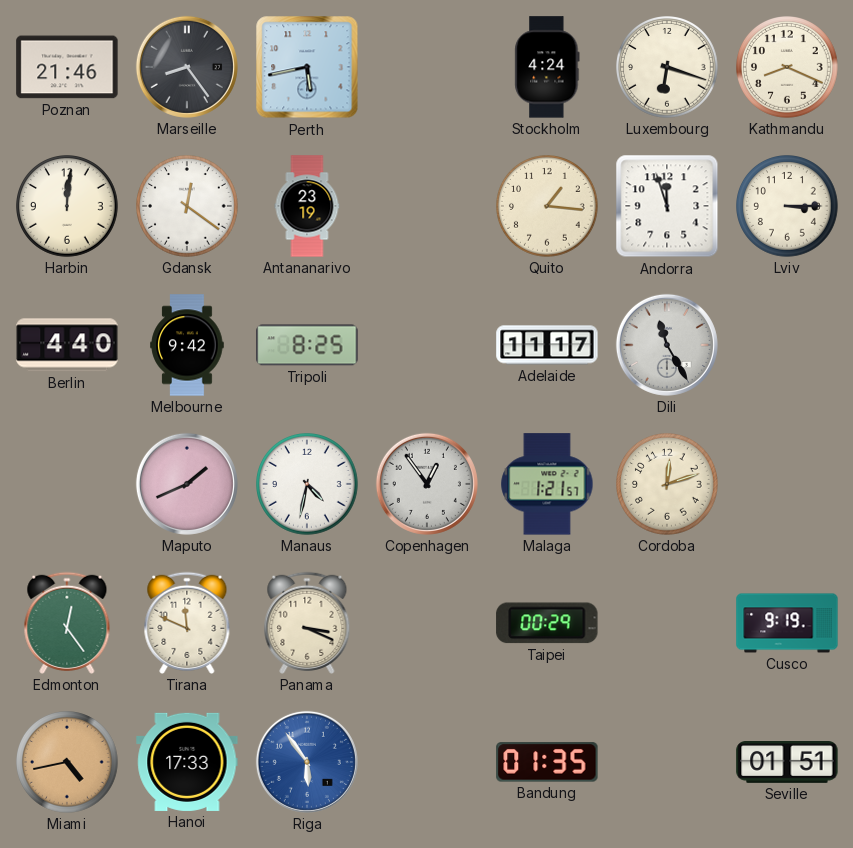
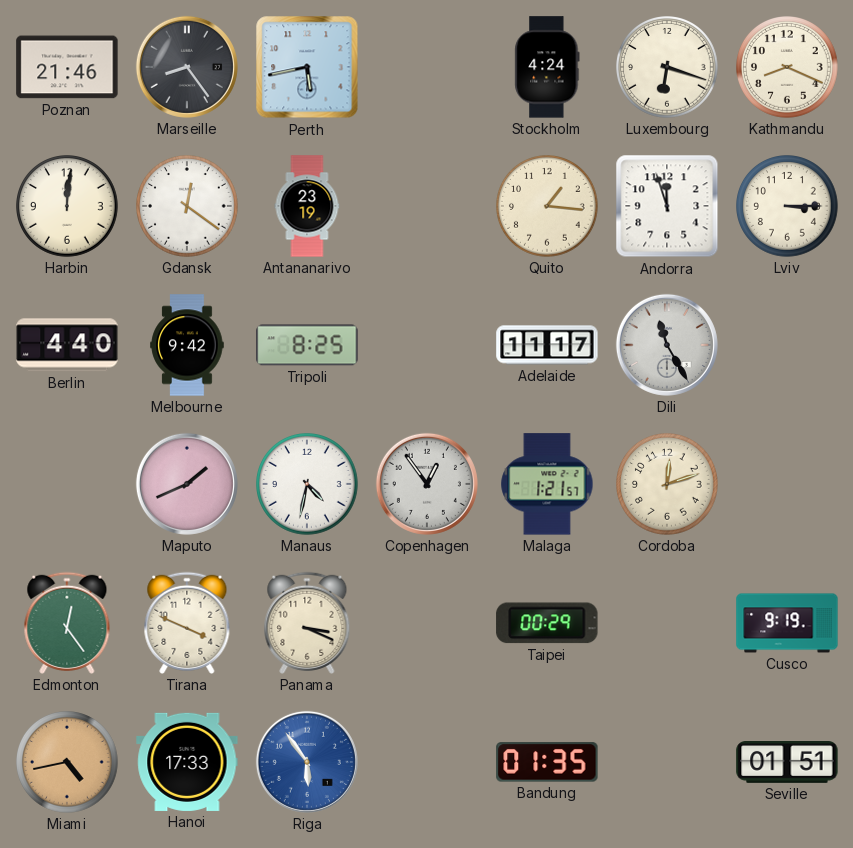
Tirana: 11:49 -> 3:49
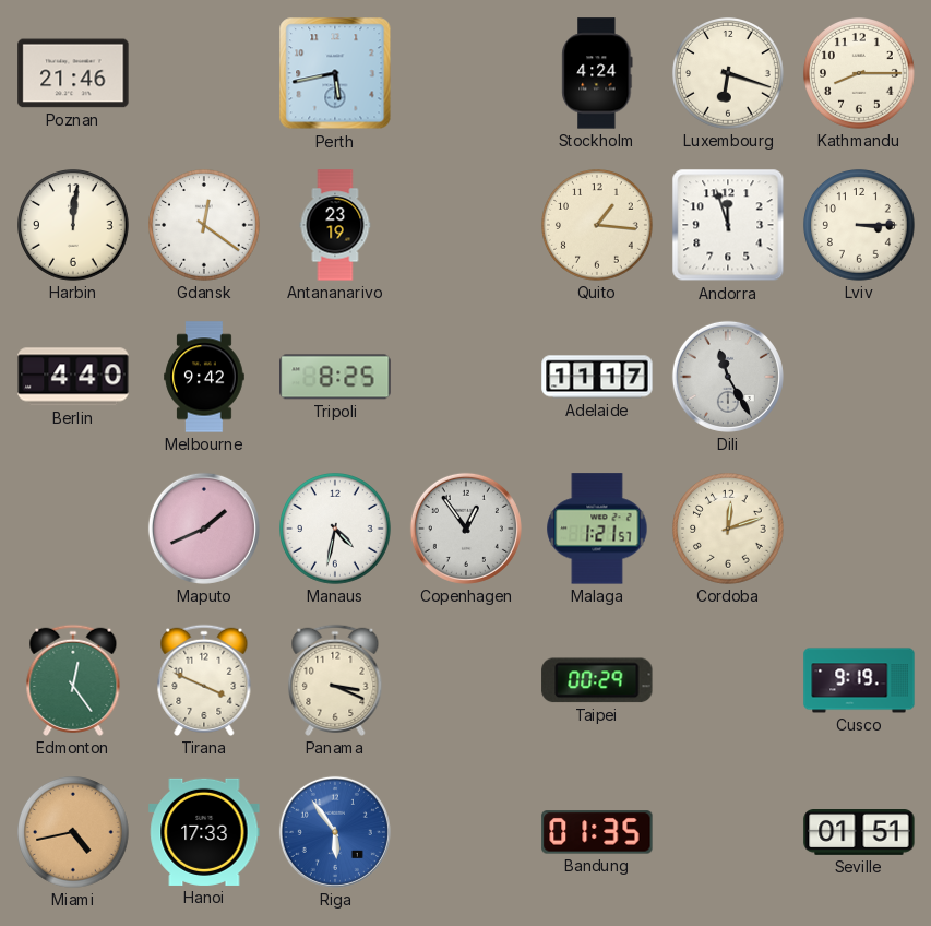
Marseille: 8:24 -> none
Kathmandu: 8:19 -> 8:15
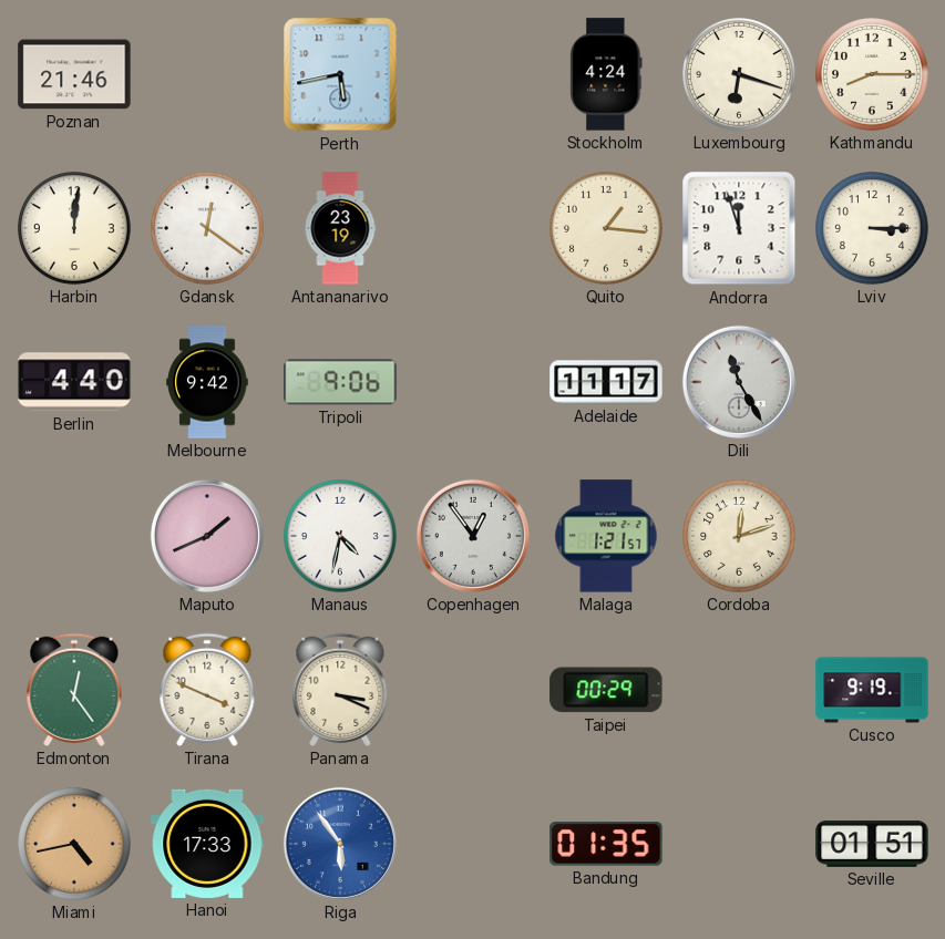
Tripoli: 8:25 -> 9:06
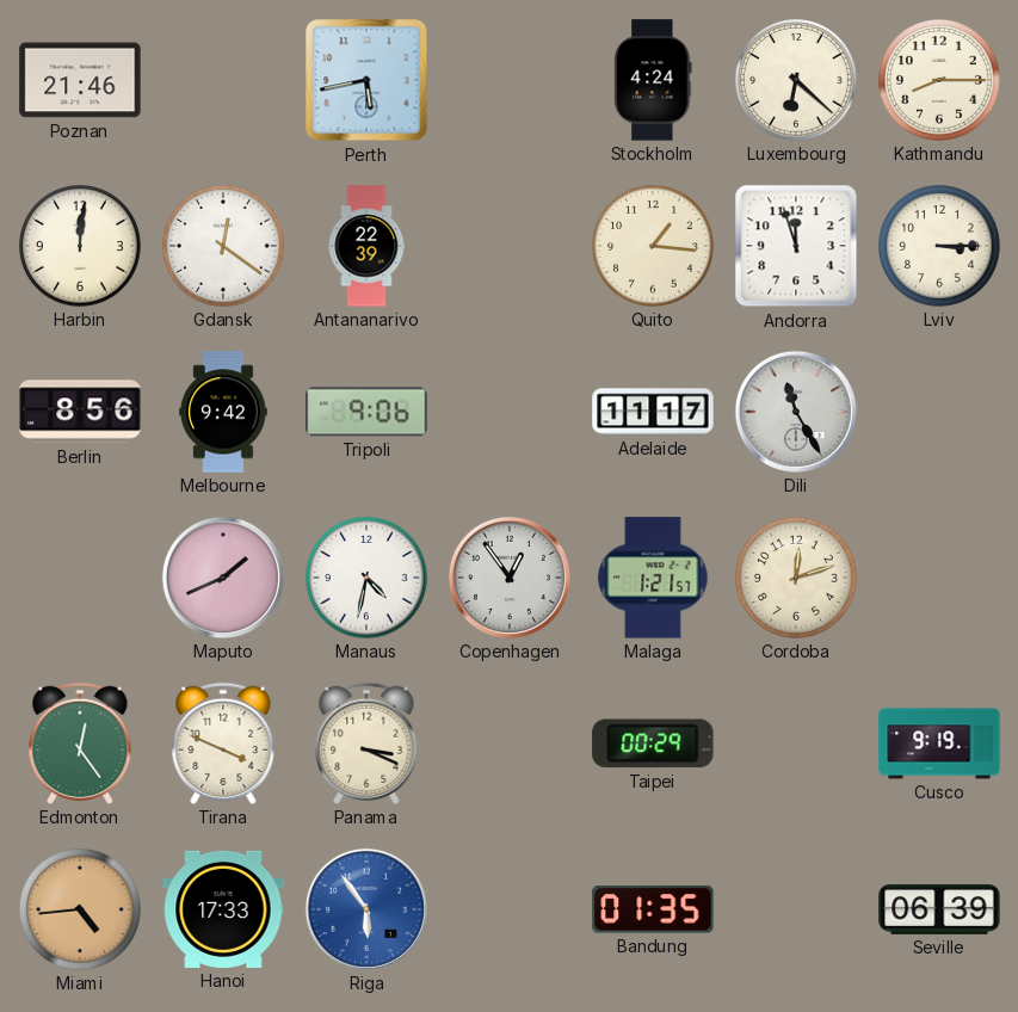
Luxembourg: 6:18 -> 6:22
Antananarivo: 23:19 -> 22:39
Berlin: 4:40 -> 8:56
Miami: 4:43 -> 4:44
Seville: 01:51 -> 06:39
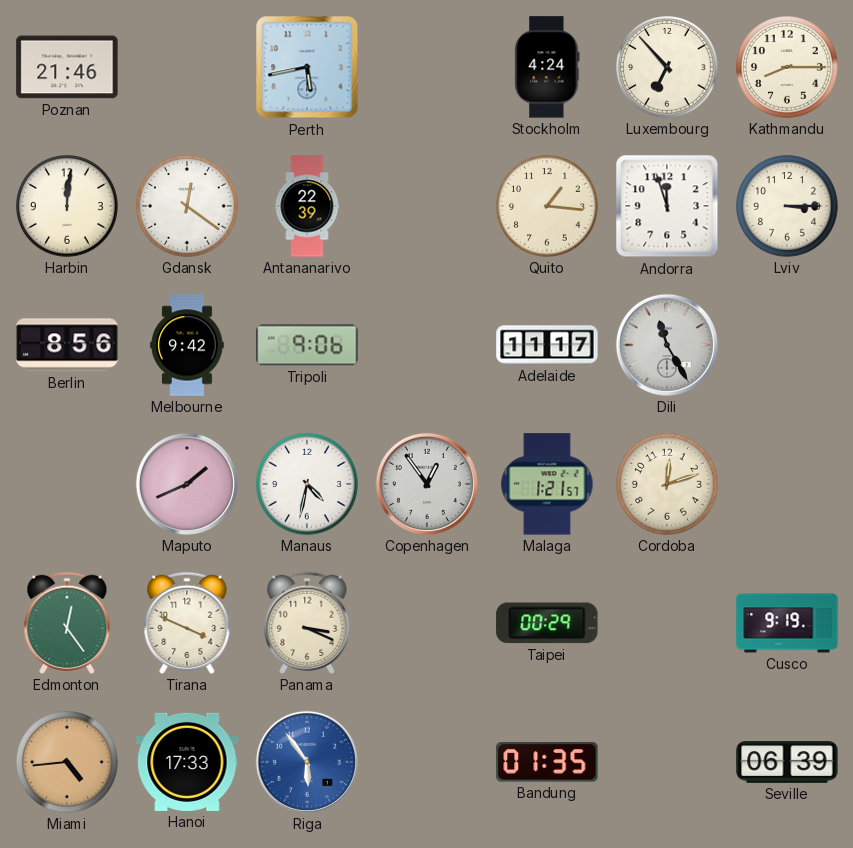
Luxembourg: 6:22 -> 6:53
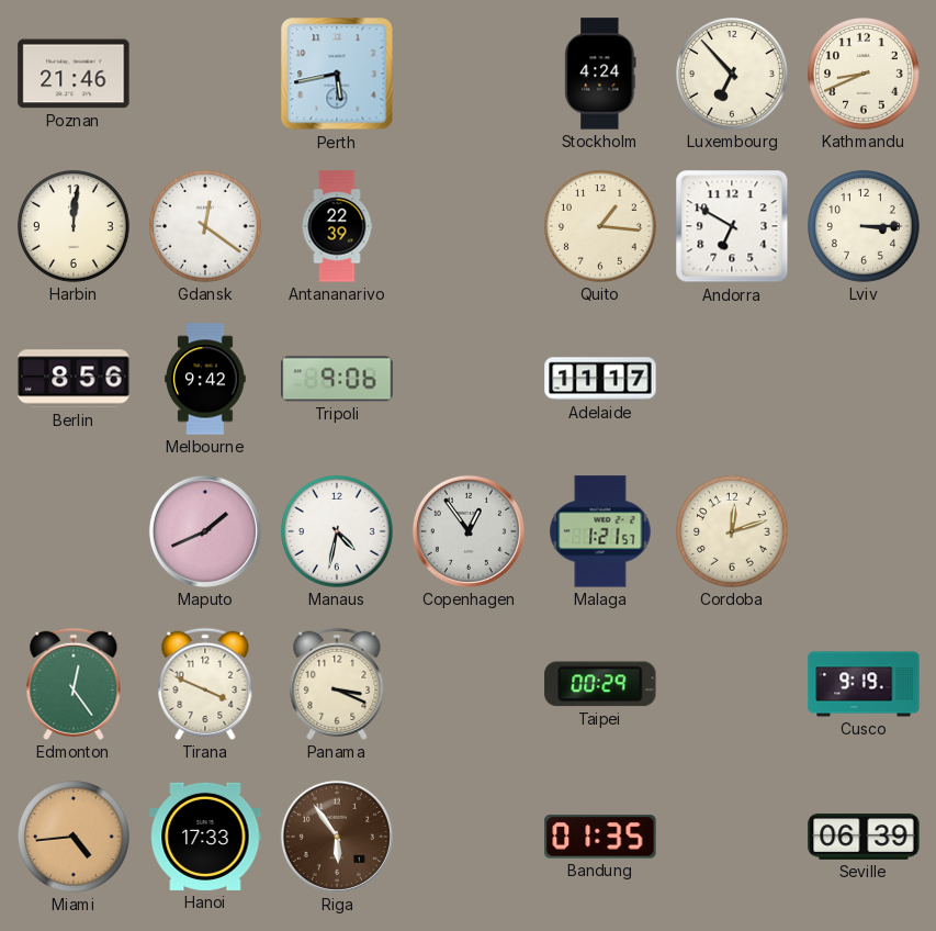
Kathmandu: 8:15 -> 8:41
Andorra: 11:57 -> 6:50
Dili: 11:25 -> none
Riga dial: blue -> brown
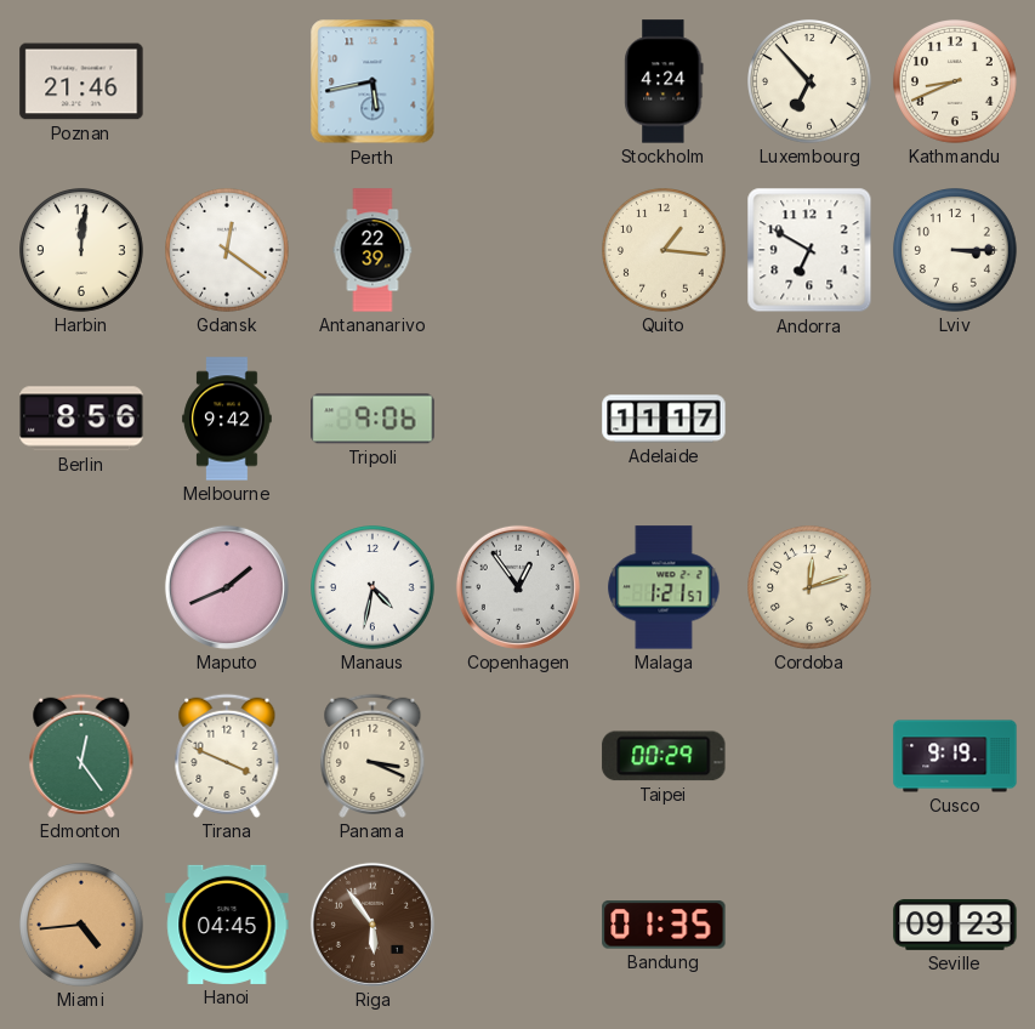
Hanoi: 17:33 -> 04:45
Seville: 06:39 -> 09:23
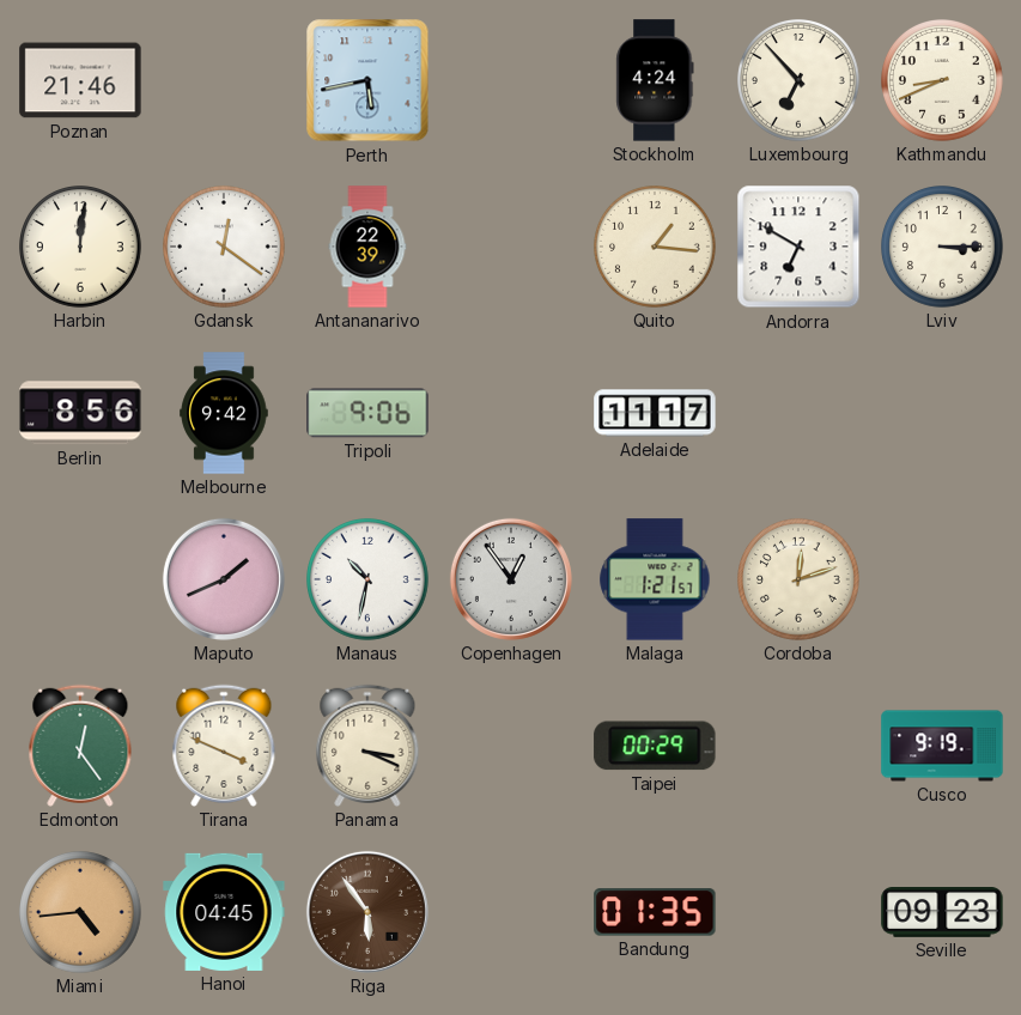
Manaus: 4:32 -> 10:32
